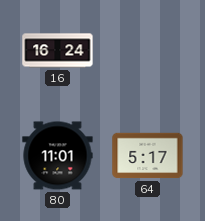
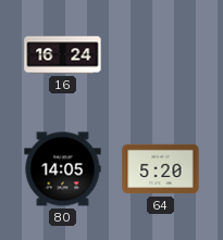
80: 11:01 -> 14:05
64: 5:17 -> 5:20
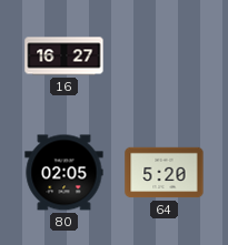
16: 16:24 -> 16:27
80: 14:05 -> 02:05
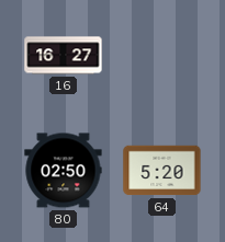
80: 02:05 -> 02:50
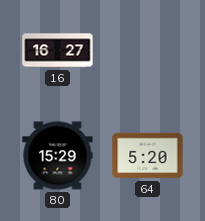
80: 02:50 -> 15:29
